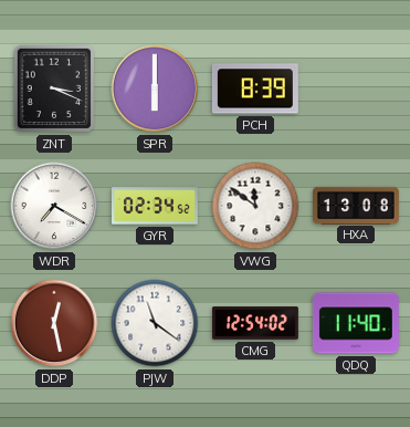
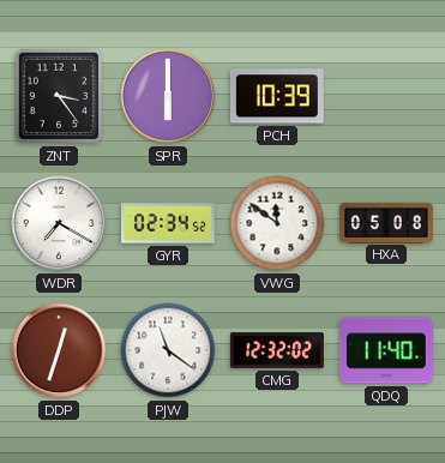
ZNT: 3:19 -> 3:24
PCH: 8:39 -> 10:39
HXA: 13:08 -> 05:08
DDP: 12:28 -> 12:33
CMG: 12:54 -> 12:32
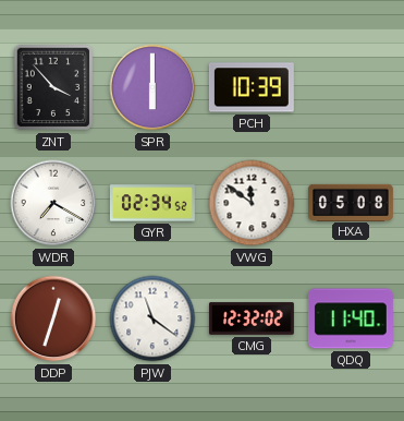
ZNT: 3:24 -> 3:53
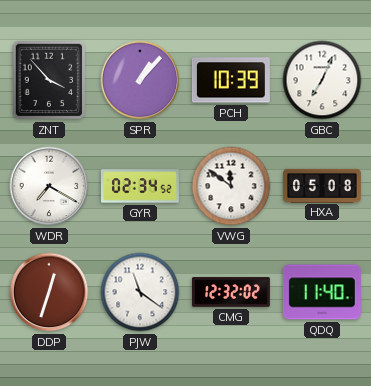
SPR: 6:00 -> 1:07
GBC: none -> 7:04
